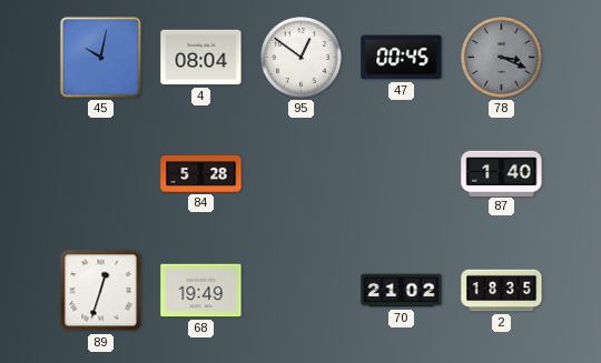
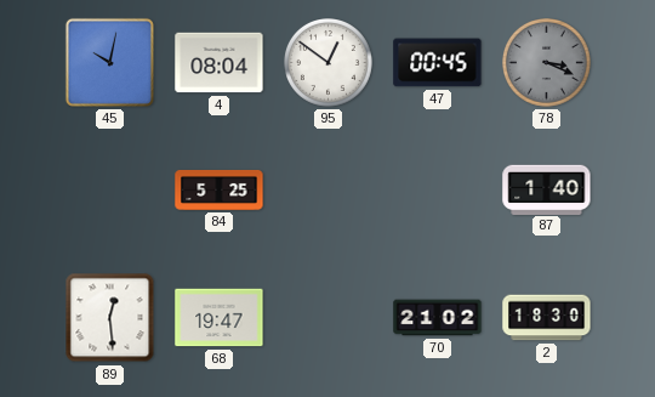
84: 5:28 -> 5:25
89: 12:33 -> 12:29
68: 19:49 -> 19:47
2: 18:35 -> 18:30
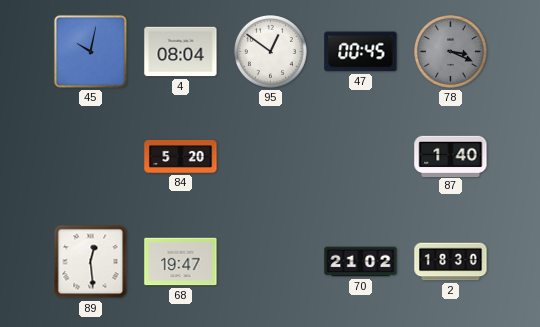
84: 5:25 -> 5:20
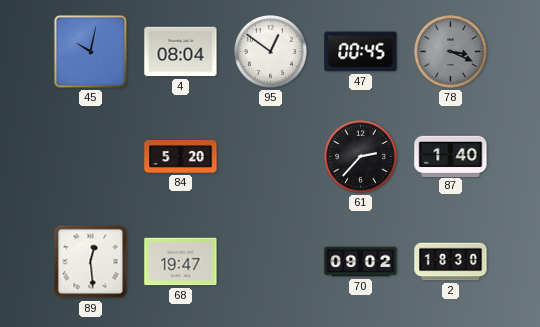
61: none -> 2:37
70: 21:02 -> 09:02
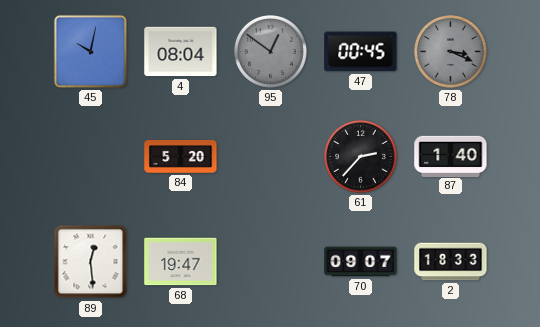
95 dial: white -> grey
70: 09:02 -> 09:07
2: 18:30 -> 18:33
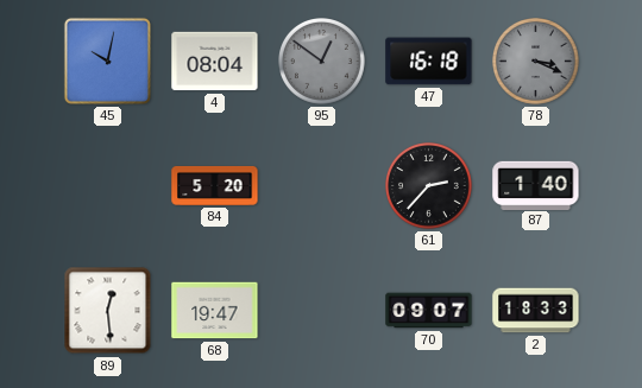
47: 00:45 -> 16:18
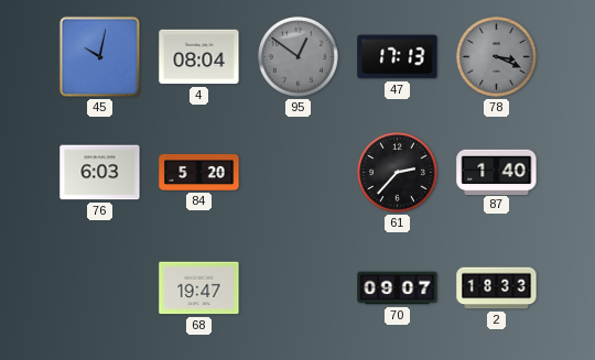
47: 16:18 -> 17:13
76: none -> 6:03
89: 12:29 -> none
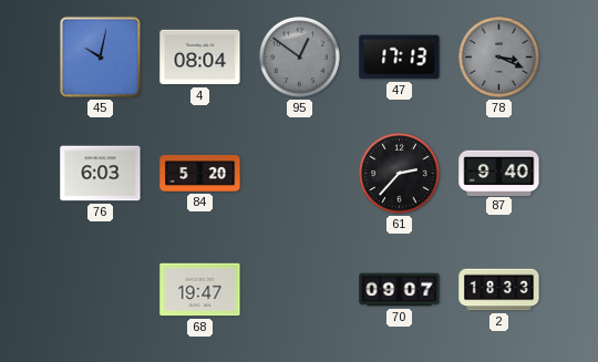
87: 1:40 -> 9:40
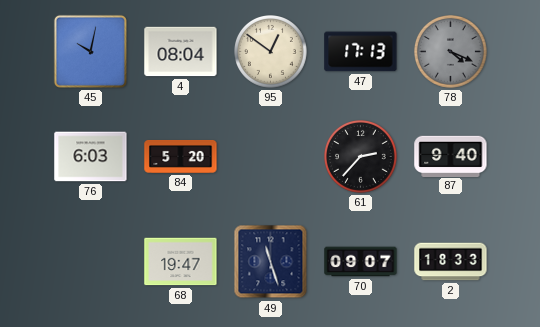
95 dial: grey -> cream
78: 3:19 -> 4:19
49: none -> 11:27
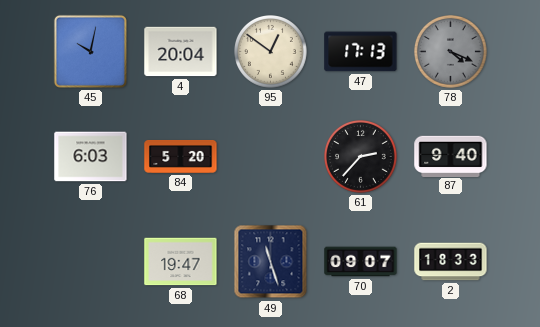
4: 08:04 -> 20:04
